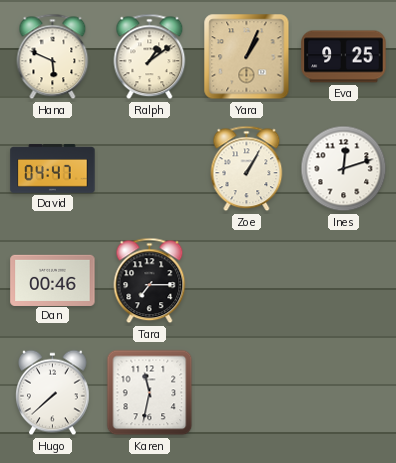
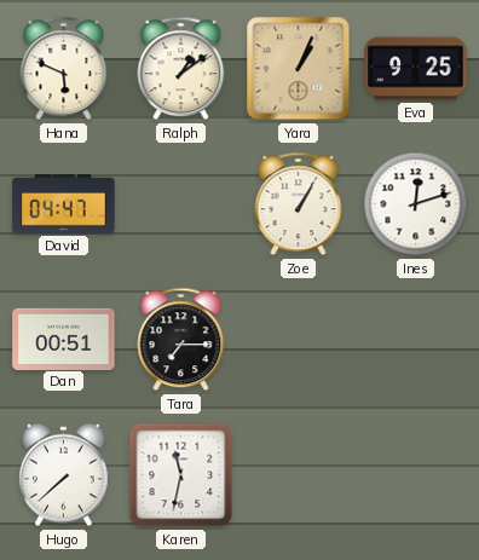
Dan: 00:46 -> 00:51
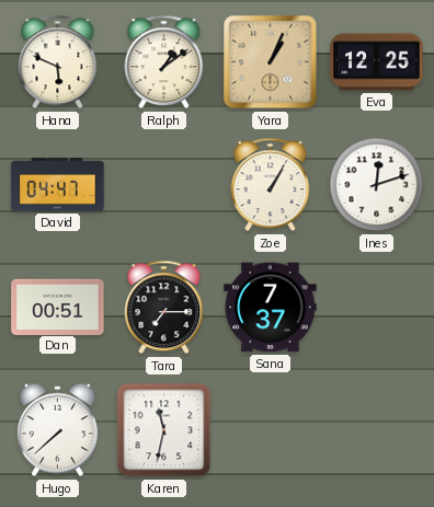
Eva: 9:25 -> 12:25
Sana: none -> 7:37
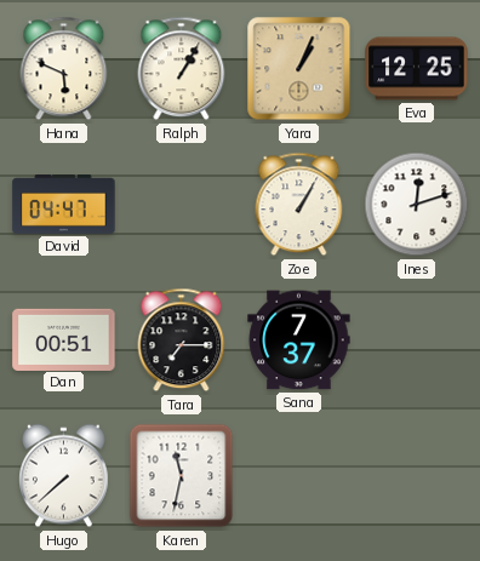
Ralph: 1:09 -> 1:05
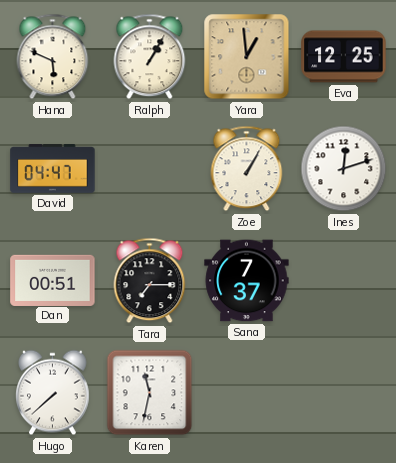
Yara: 1:04 -> 12:59
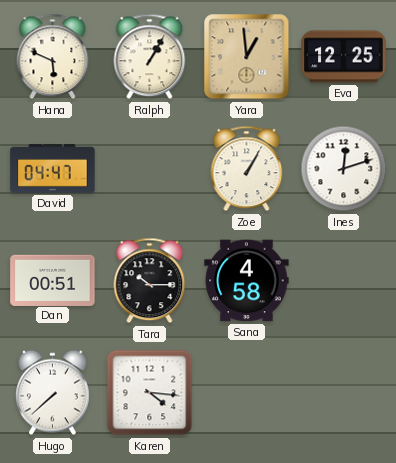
Tara: 7:15 -> 10:15
Sana: 7:37 -> 4:58
Karen: 11:32 -> 4:16
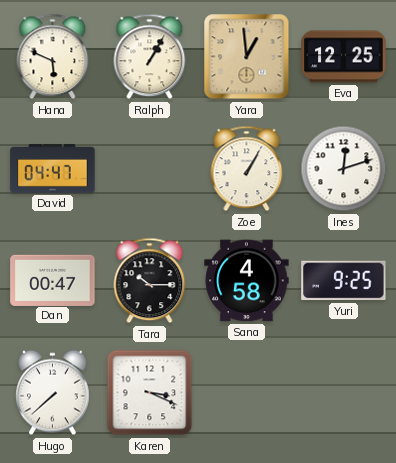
Dan: 00:51 -> 00:47
Yuri: none -> 9:25
Karen: 4:16 -> 3:19
